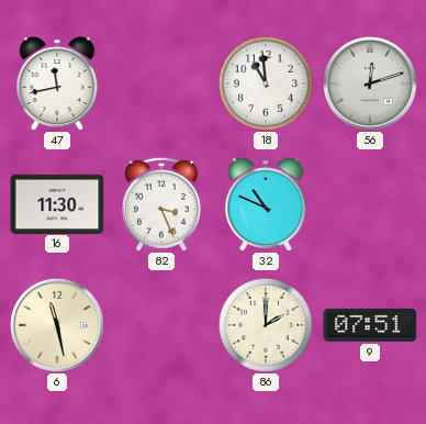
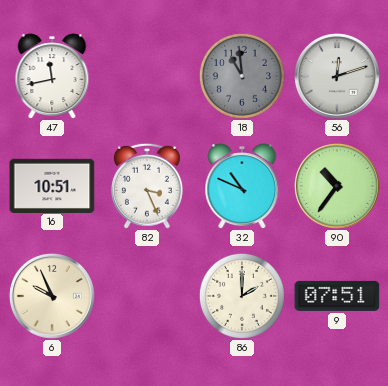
18 dial: white -> grey
16: 11:30 -> 10:51
90: none -> 10:36
6: 11:28 -> 9:56
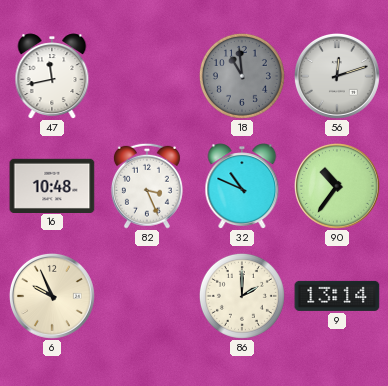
16: 10:51 -> 10:48
9: 07:51 -> 13:14
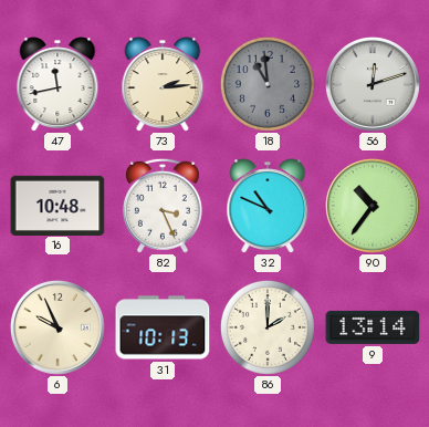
73: none -> 2:14
31: none -> 10:13
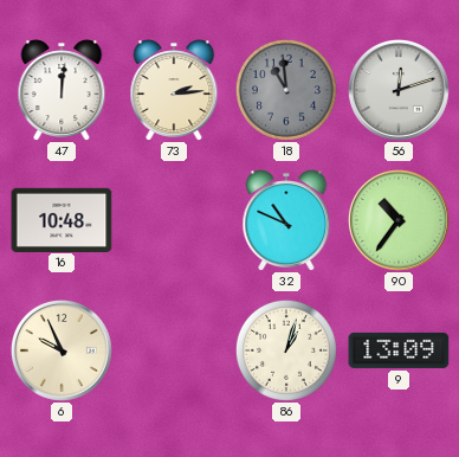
47: 11:43 -> 12:01
82: 3:26 -> none
31: 10:13 -> none
86: 2:00 -> 1:03
9: 13:14 -> 13:09
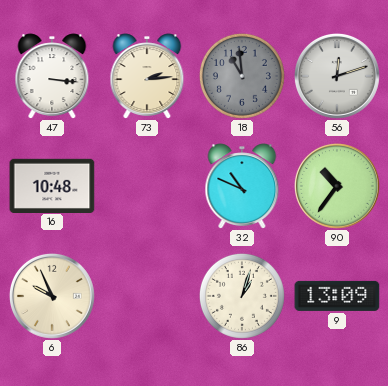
47: 12:01 -> 3:16
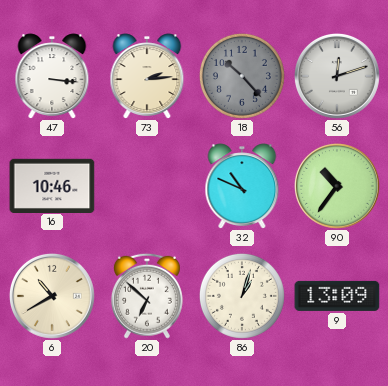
18: 10:59 -> 10:23
16: 10:48 -> 10:46
6: 9:56 -> 10:40
20: none -> 6:52
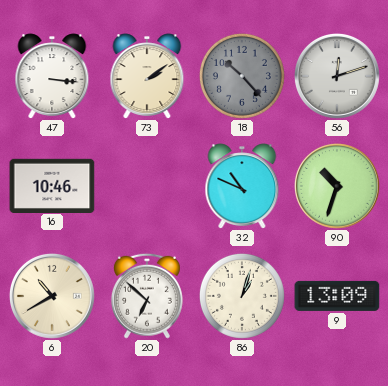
73: 2:14 -> 2:09
90: 10:36 -> 10:33
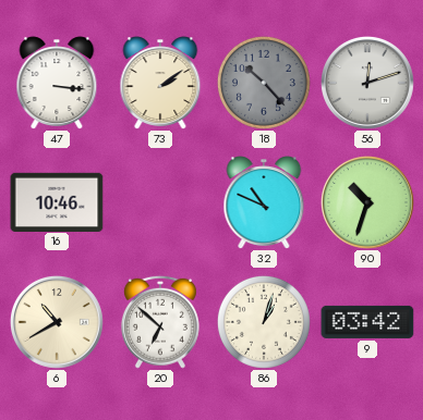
9: 13:09 -> 03:42
